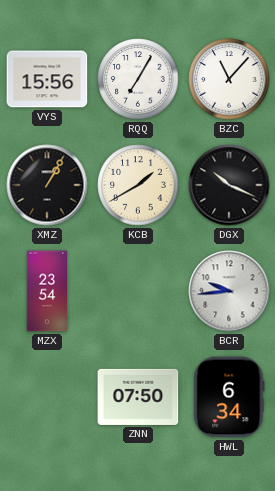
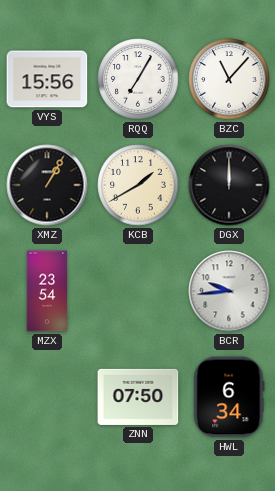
DGX: 10:19 -> 12:00
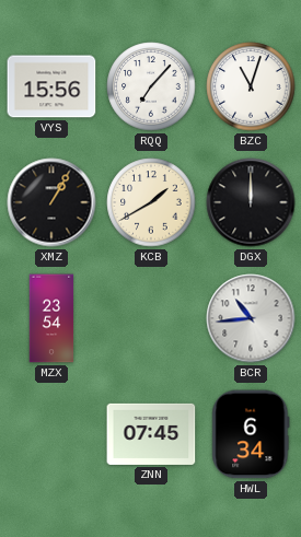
RQQ: 7:05 -> 7:07
BZC: 11:07 -> 11:03
BCR: 9:44 -> 10:44
ZNN: 07:50 -> 07:45
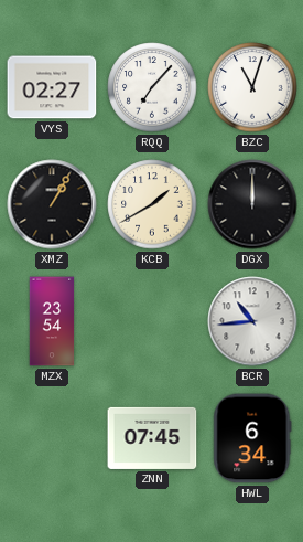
VYS: 15:56 -> 02:27
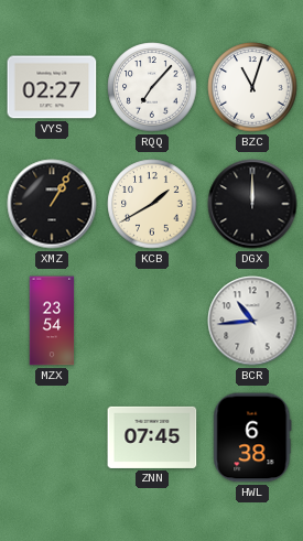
HWL: 6:34 -> 6:38
